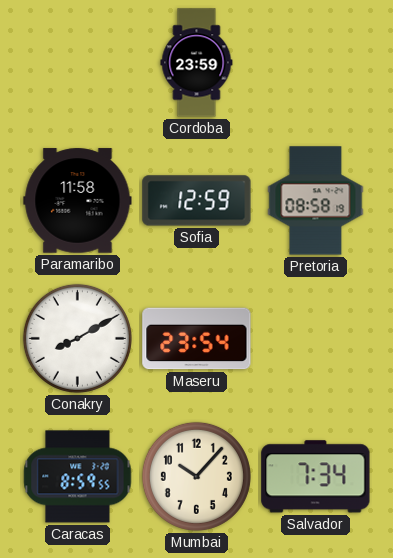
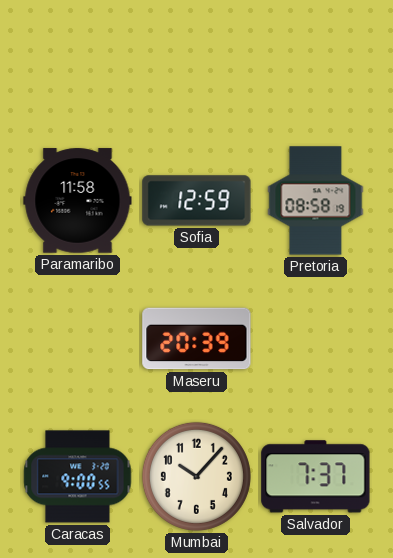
Cordoba: 23:59 -> none
Conakry: 8:10 -> none
Maseru: 23:54 -> 20:39
Caracas: 8:59 -> 9:00
Salvador: 7:34 -> 7:37
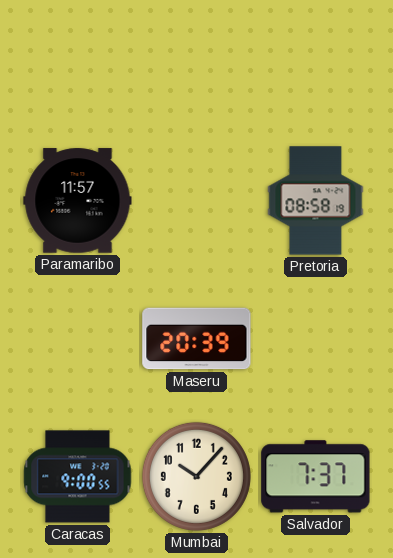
Paramaribo: 11:58 -> 11:57
Sofia: 12:59 -> none
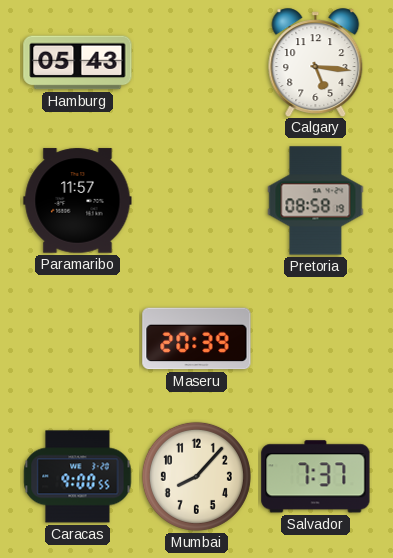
Hamburg: none -> 05:43
Calgary: none -> 5:16
Mumbai: 10:07 -> 8:07
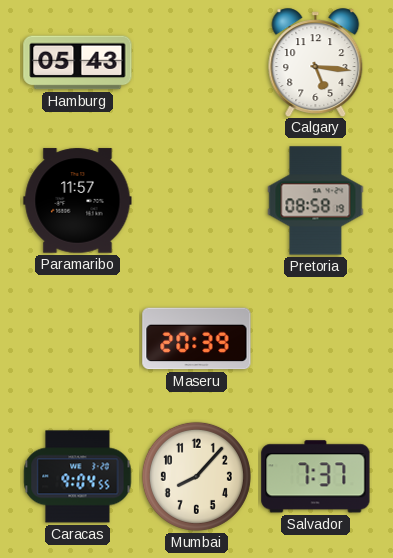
Caracas: 9:00 -> 9:04
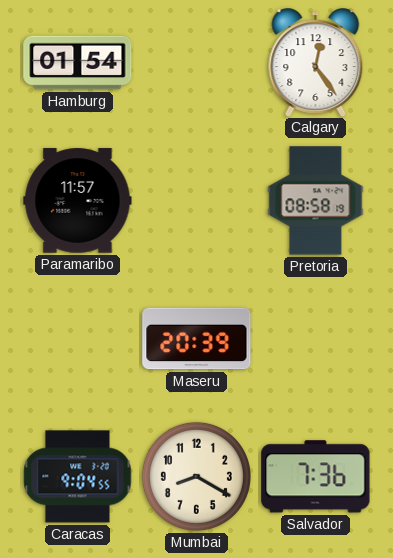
Hamburg: 05:43 -> 01:54
Calgary: 5:16 -> 12:24
Mumbai: 8:07 -> 8:20
Salvador: 7:37 -> 7:36
